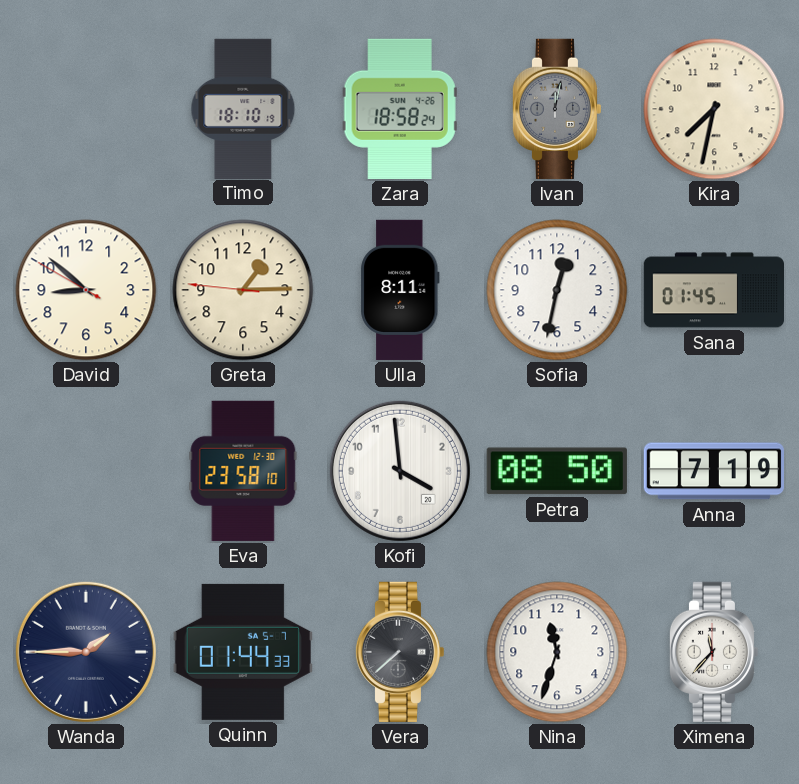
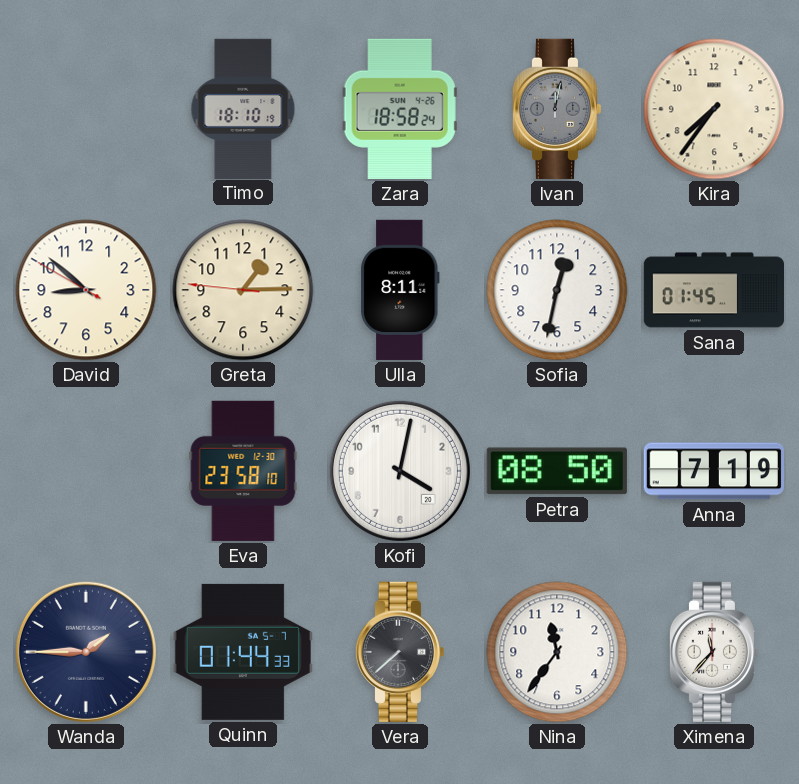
Kira: 7:32 -> 7:36
Kofi: 3:59 -> 4:02
Nina: 11:33 -> 11:36
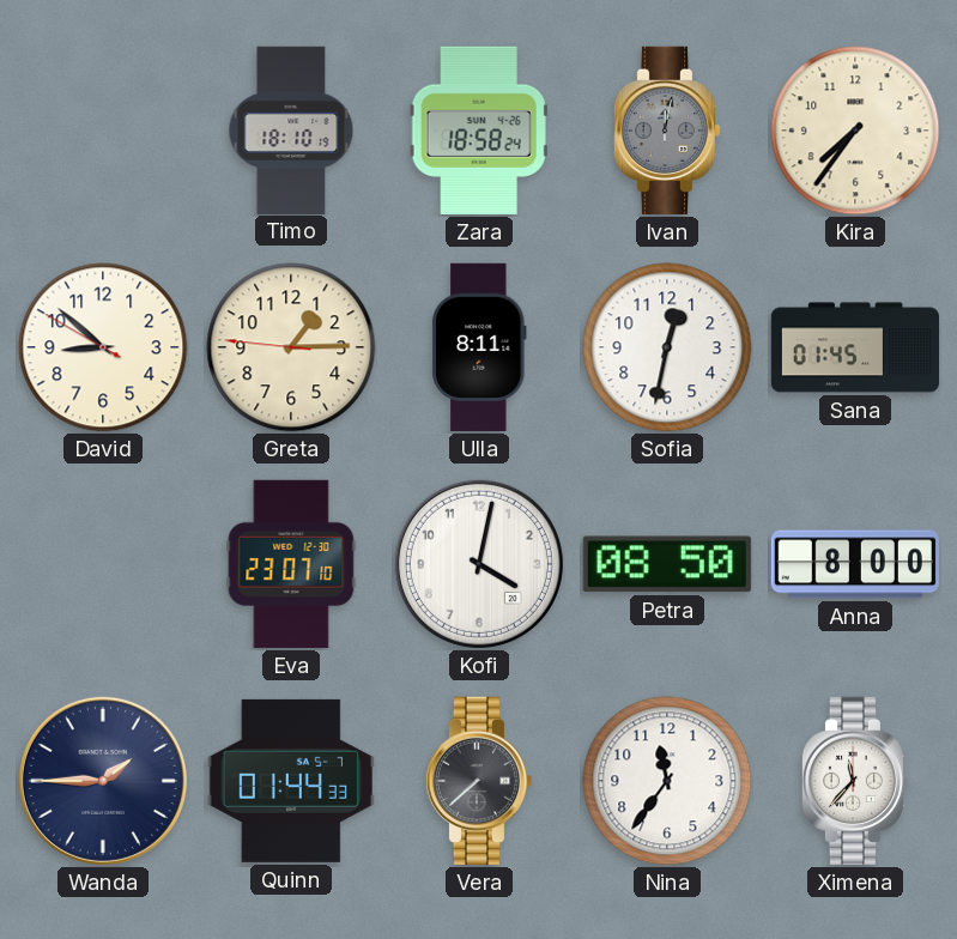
Eva: 23:58 -> 23:07
Anna: 7:19 -> 8:00
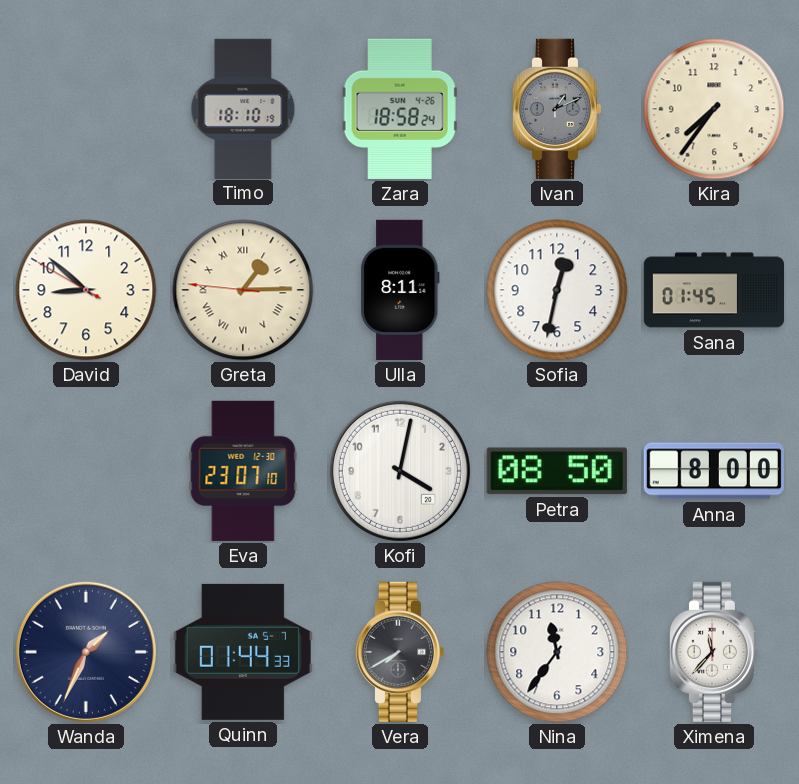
Ivan: 12:02 -> 1:11
Greta numerals: Arabic -> Roman
Wanda: 1:45 -> 1:34
Vera: 7:38 -> 7:40
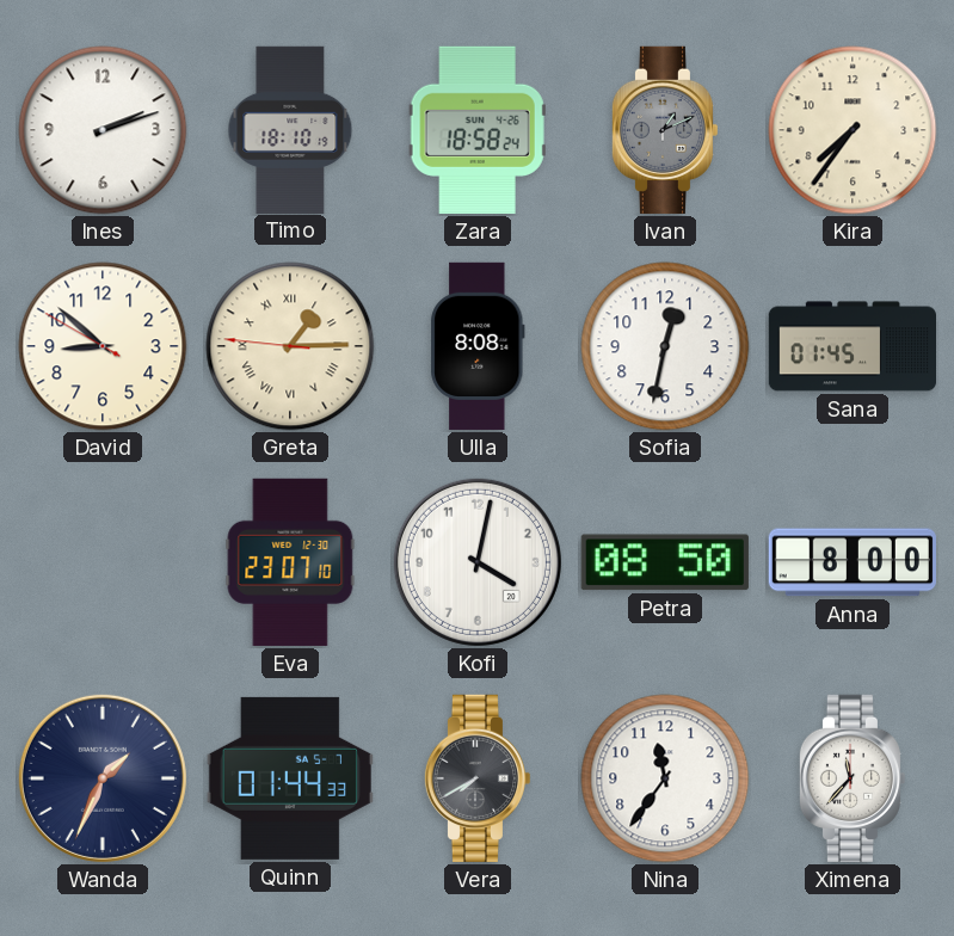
Ines: none -> 2:12
Ulla: 8:11 -> 8:08
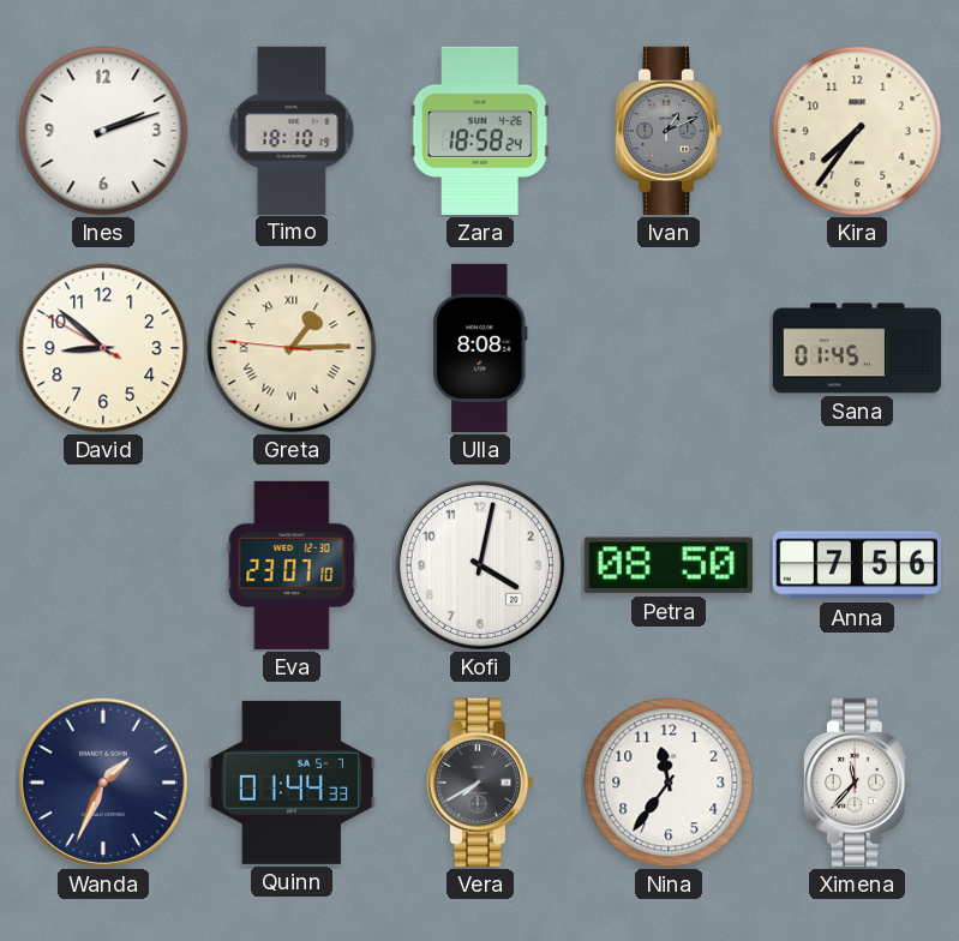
Sofia: 12:32 -> none
Anna: 8:00 -> 7:56
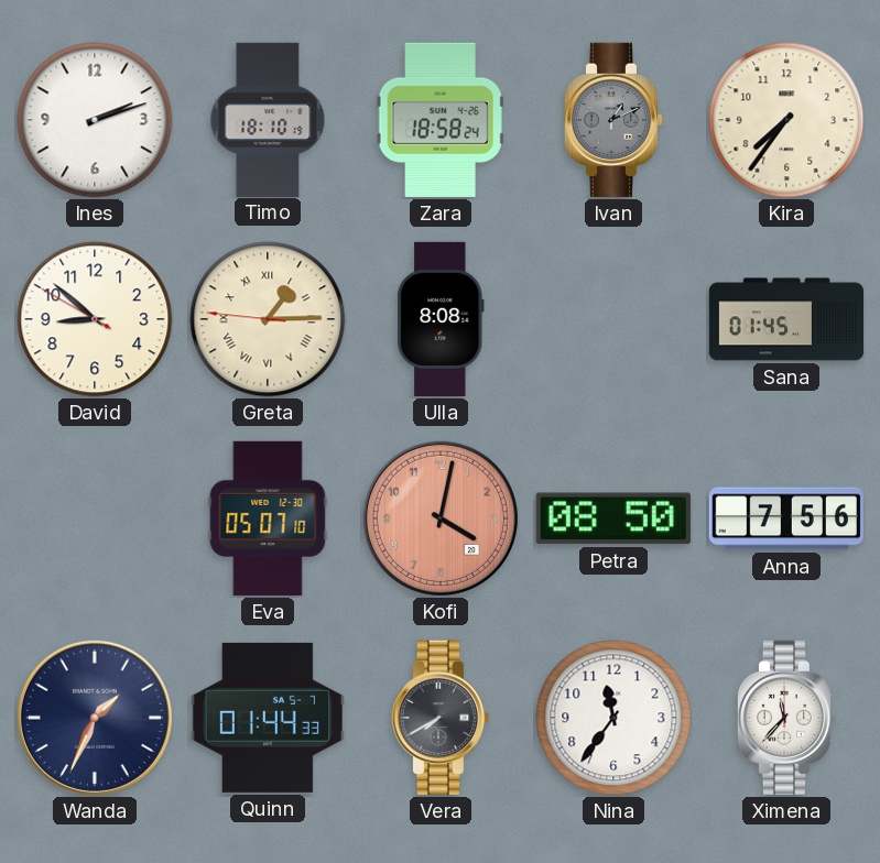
Eva: 23:07 -> 05:07
Kofi dial: white -> salmon
